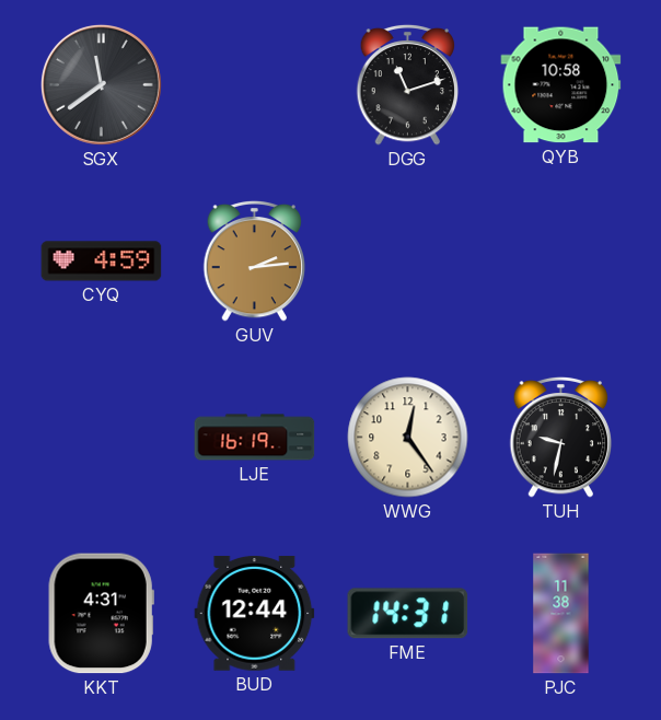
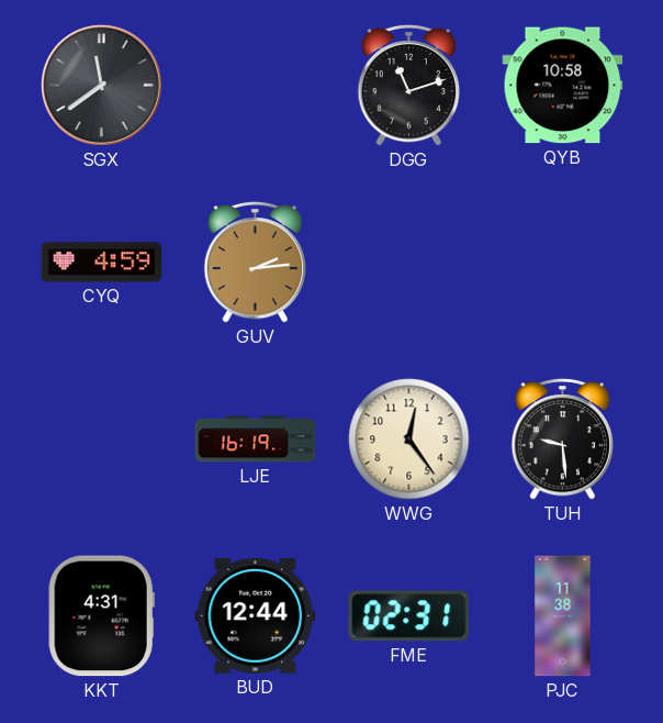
TUH: 9:32 -> 9:29
FME: 14:31 -> 02:31
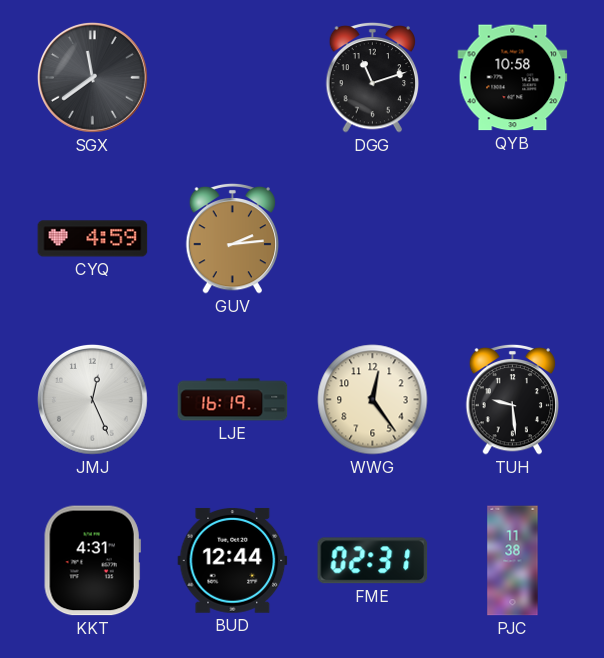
JMJ: none -> 12:26
